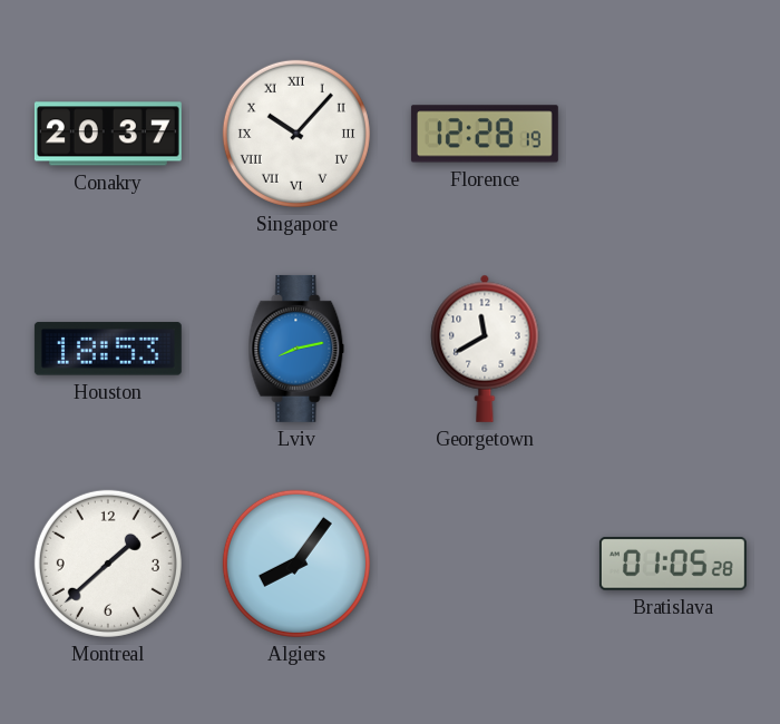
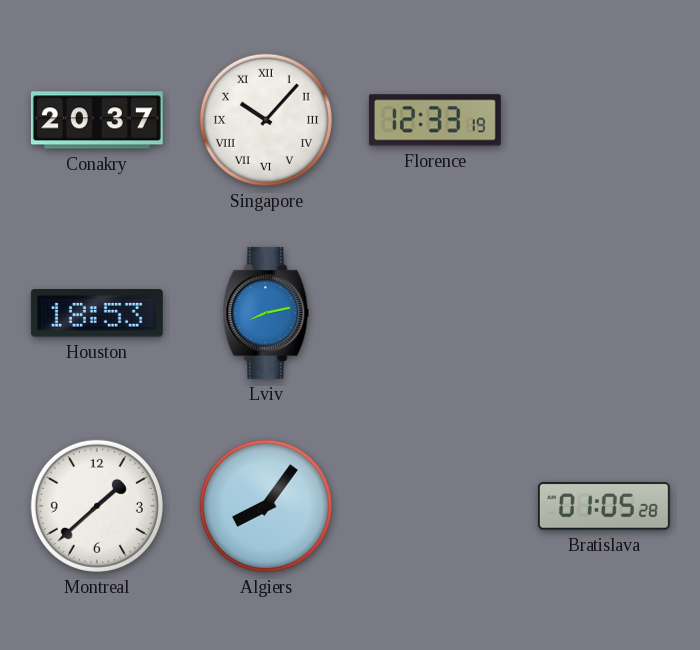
Florence: 12:28 -> 12:33
Georgetown: 11:40 -> none
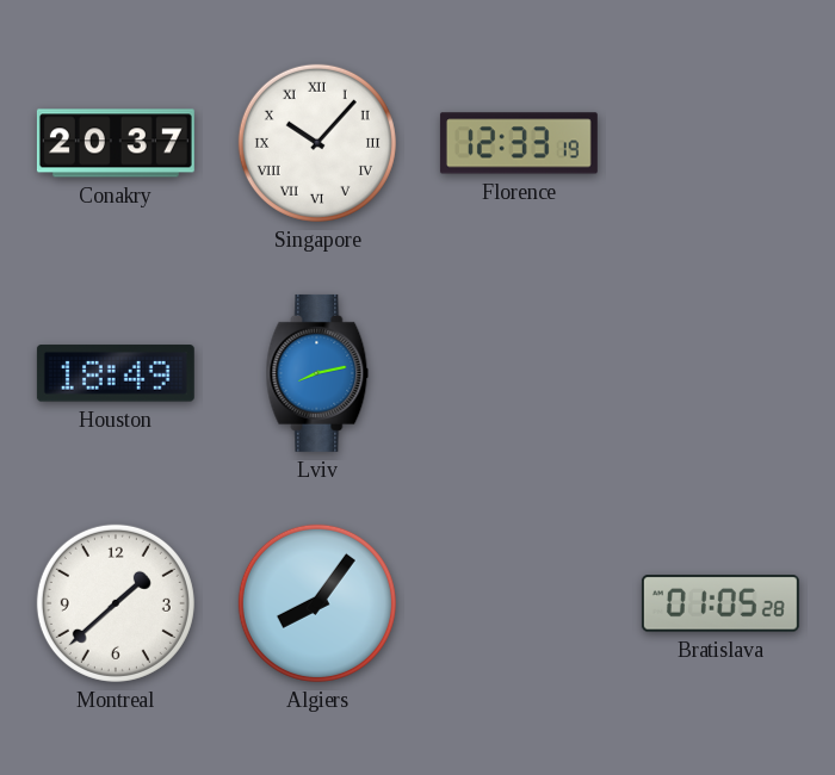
Houston: 18:53 -> 18:49
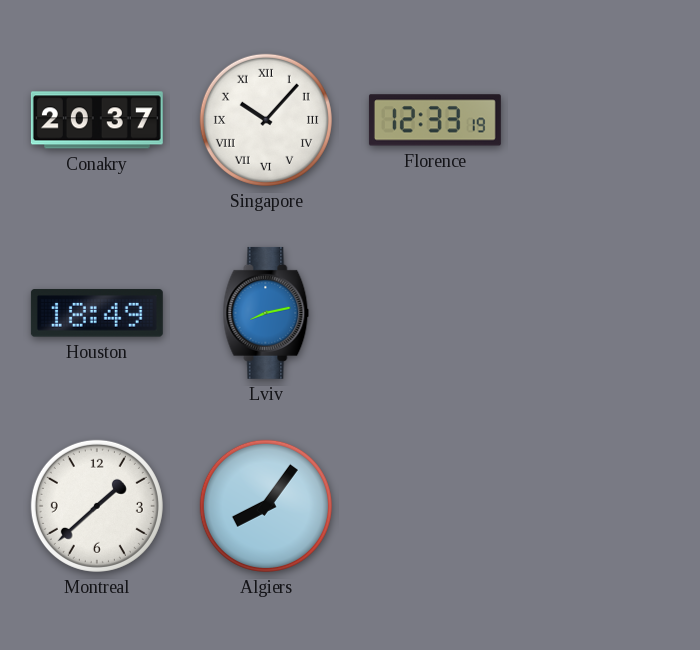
Bratislava: 01:05 -> none
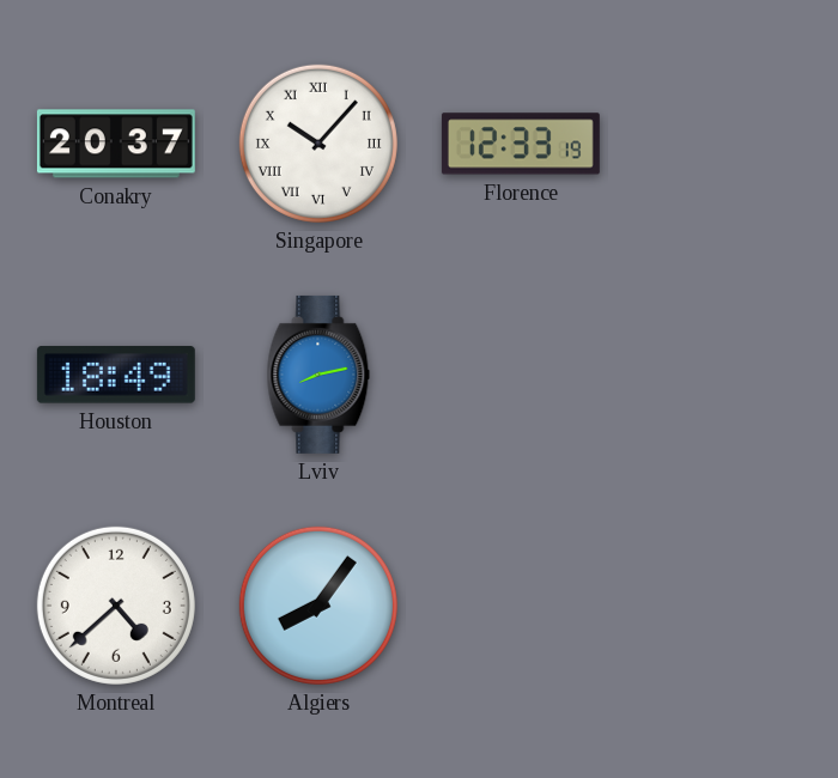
Montreal: 1:38 -> 4:38
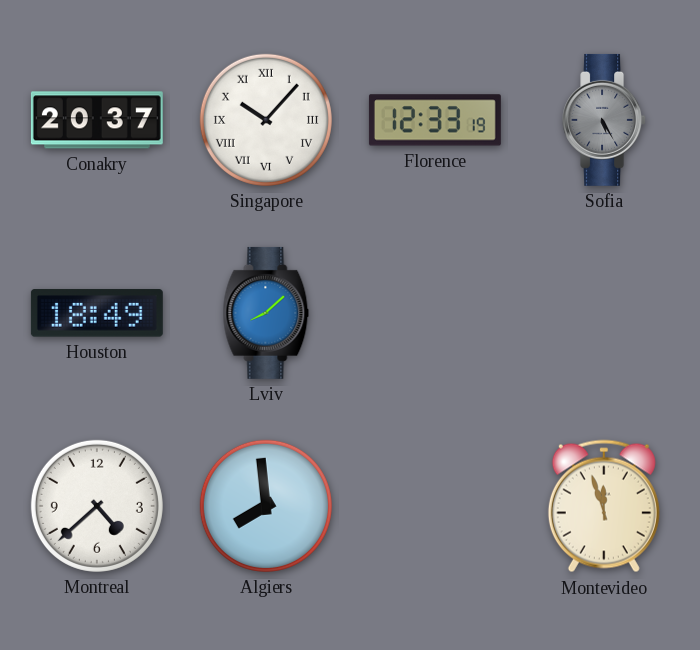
Sofia: none -> 5:25
Lviv: 8:13 -> 8:08
Algiers: 8:06 -> 7:59
Montevideo: none -> 11:57
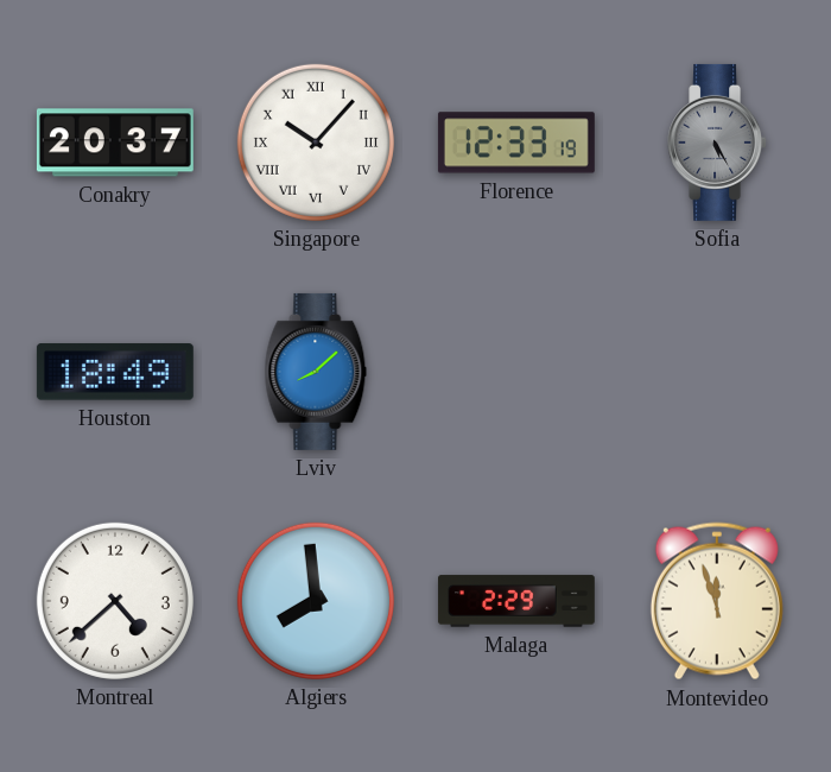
Malaga: none -> 2:29
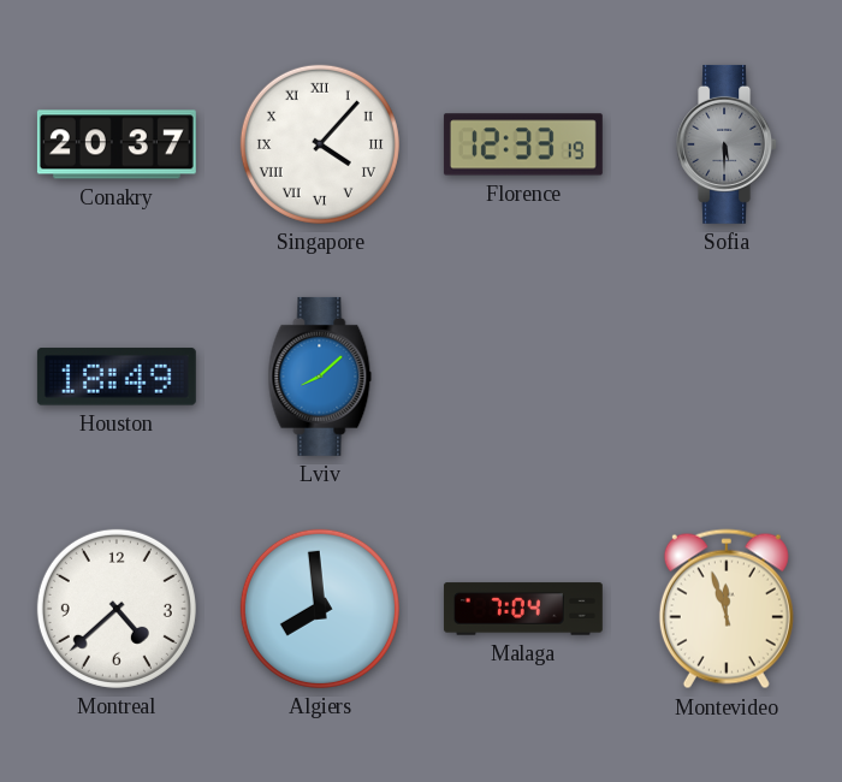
Singapore: 10:07 -> 4:07
Sofia: 5:25 -> 5:30
Malaga: 2:29 -> 7:04
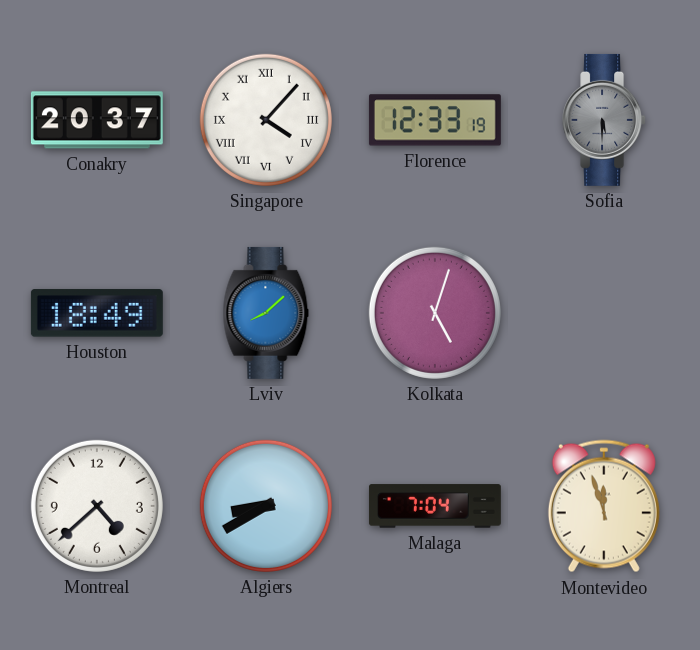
Kolkata: none -> 5:03
Algiers: 7:59 -> 8:40
